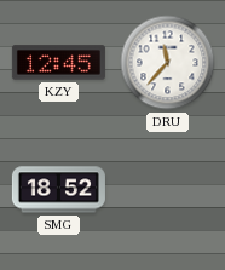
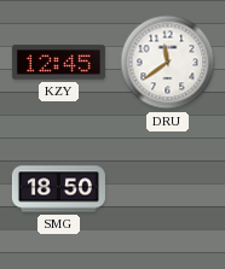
DRU: 11:37 -> 11:39
SMG: 18:52 -> 18:50
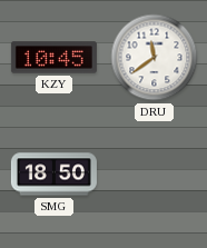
KZY: 12:45 -> 10:45
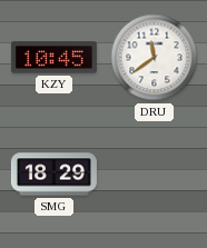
SMG: 18:50 -> 18:29
